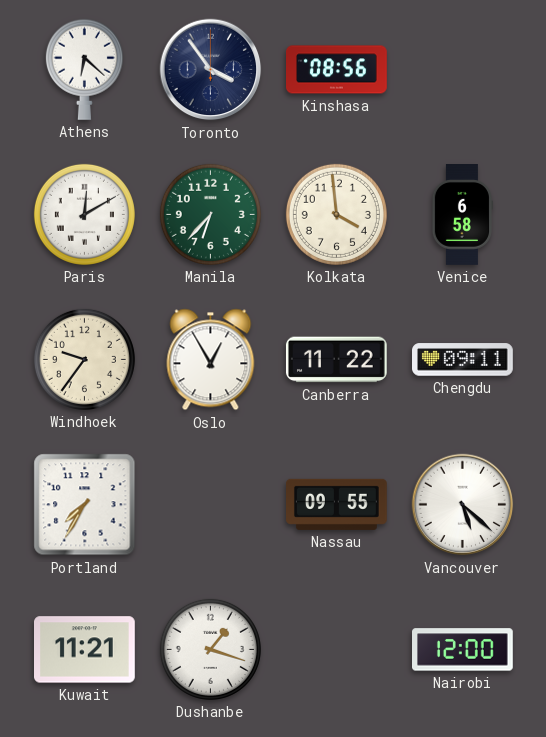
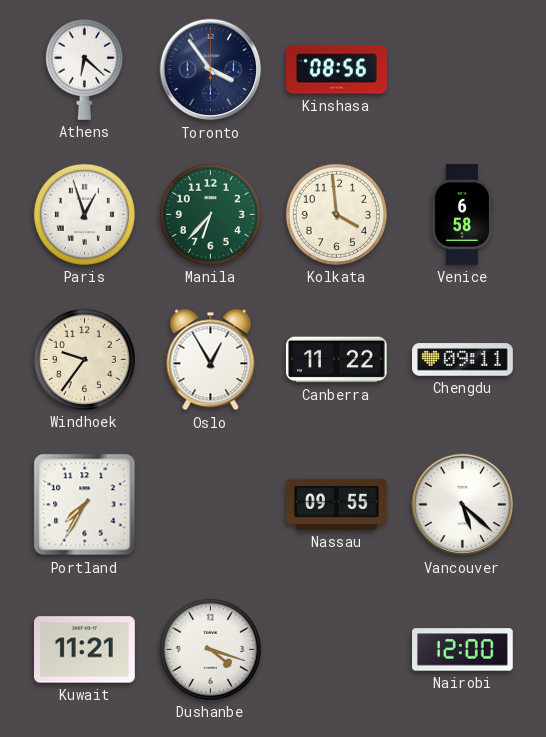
Paris: 12:10 -> 12:57
Dushanbe: 1:18 -> 4:18
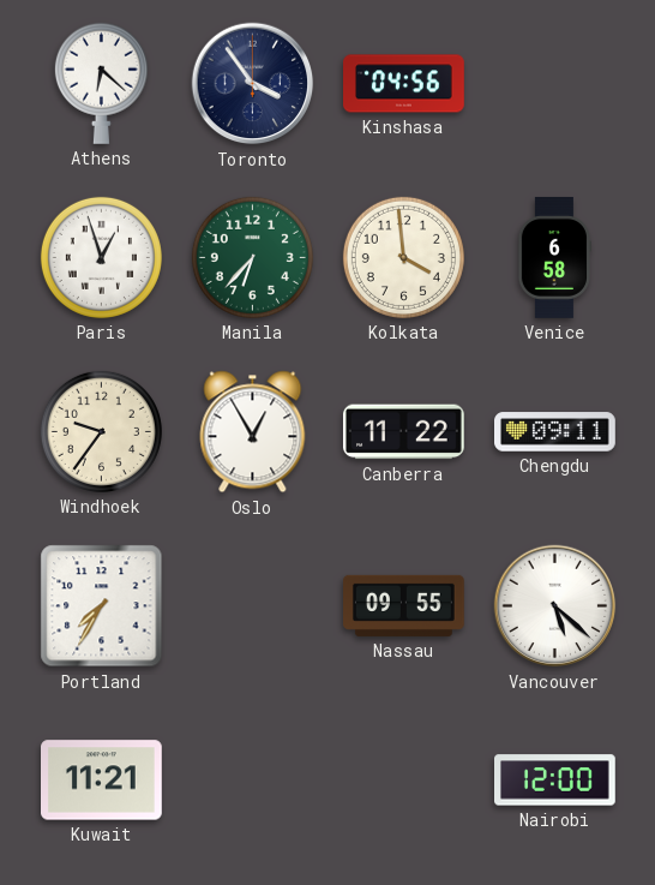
Kinshasa: 08:56 -> 04:56
Dushanbe: 4:18 -> none
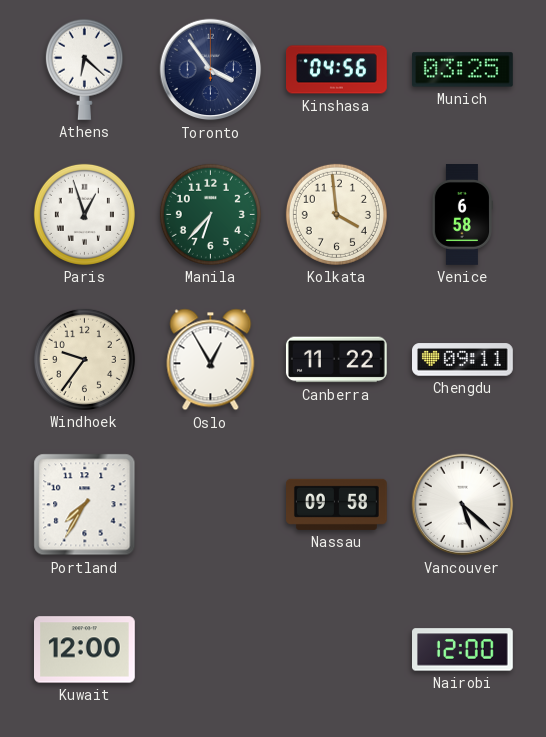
Munich: none -> 03:25
Nassau: 09:55 -> 09:58
Kuwait: 11:21 -> 12:00
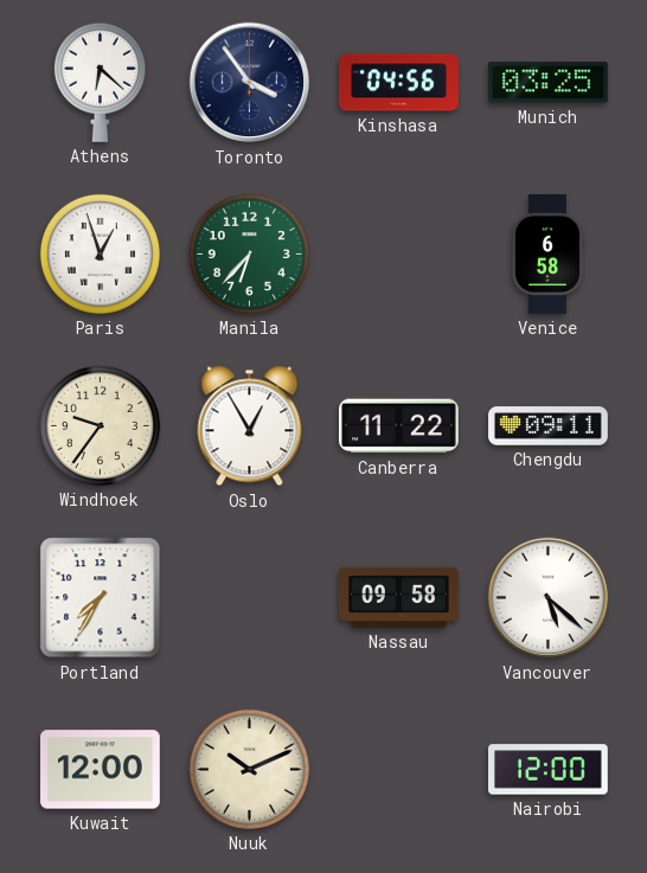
Kolkata: 3:59 -> none
Nuuk: none -> 10:11
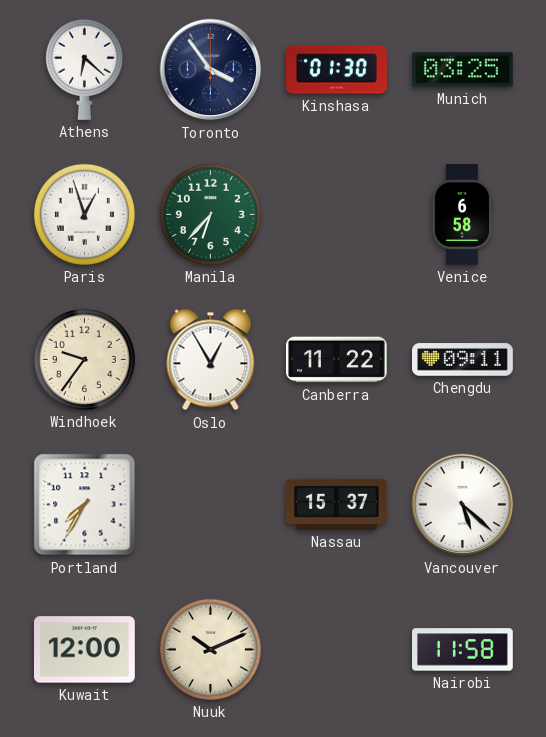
Kinshasa: 04:56 -> 01:30
Nassau: 09:58 -> 15:37
Nairobi: 12:00 -> 11:58
